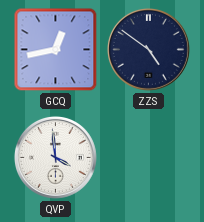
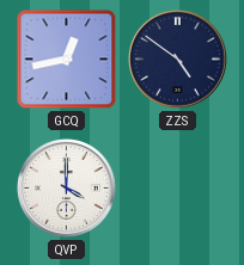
QVP: 3:59 -> 4:00
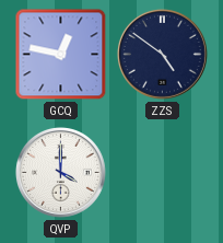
GCQ: 12:43 -> 12:47
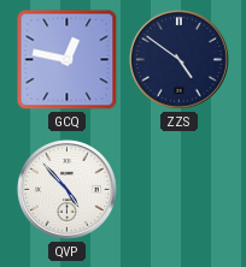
QVP: 4:00 -> 4:53
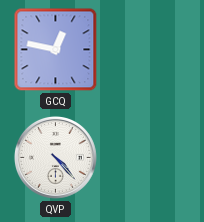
ZZS: 4:51 -> none
QVP: 4:53 -> 4:23
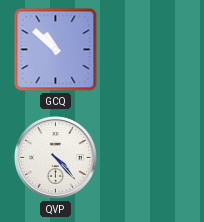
GCQ: 12:47 -> 10:52
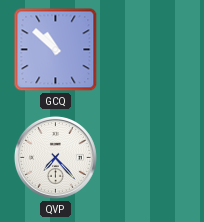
QVP: 4:23 -> 7:23
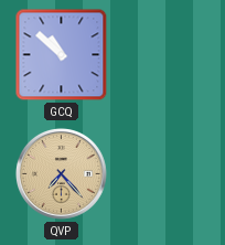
QVP dial: white -> champagne
